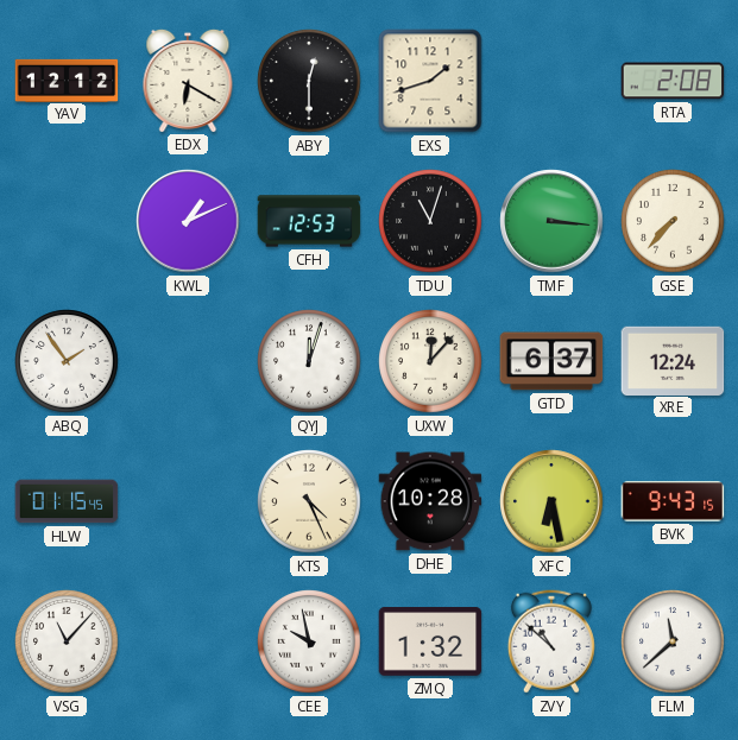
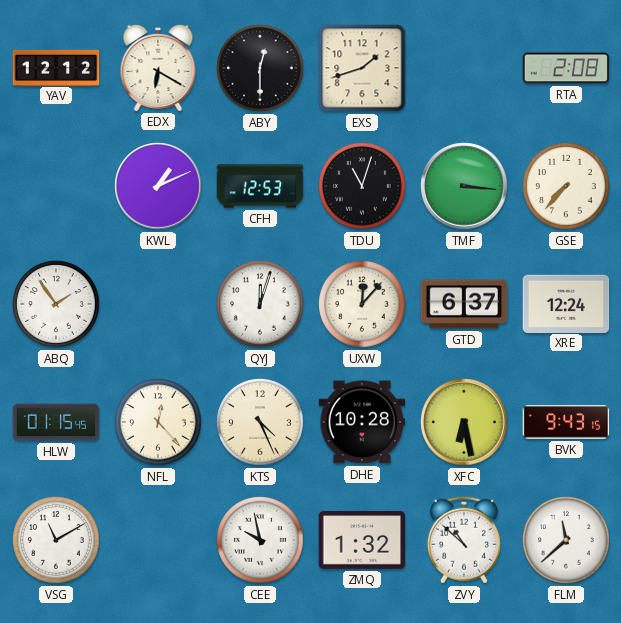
NFL: none -> 12:23
VSG: 11:07 -> 11:10
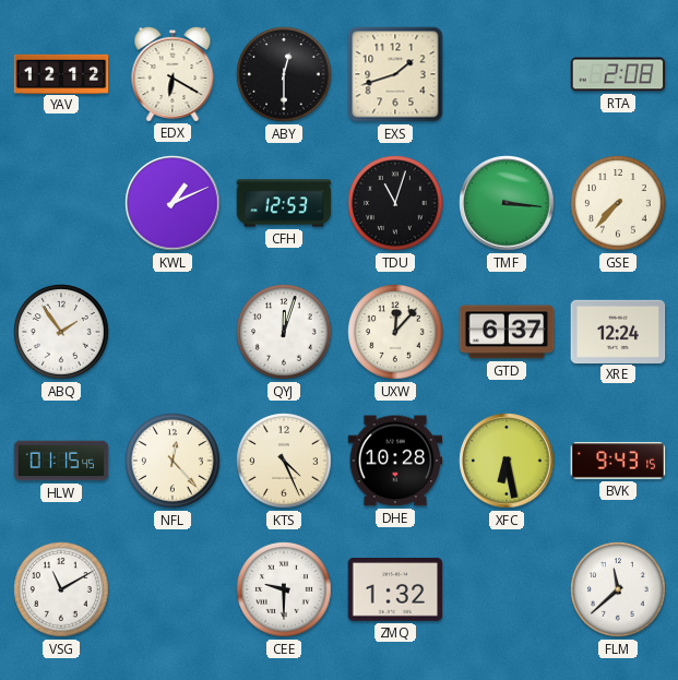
CEE: 9:58 -> 9:30
ZVY: 10:52 -> none
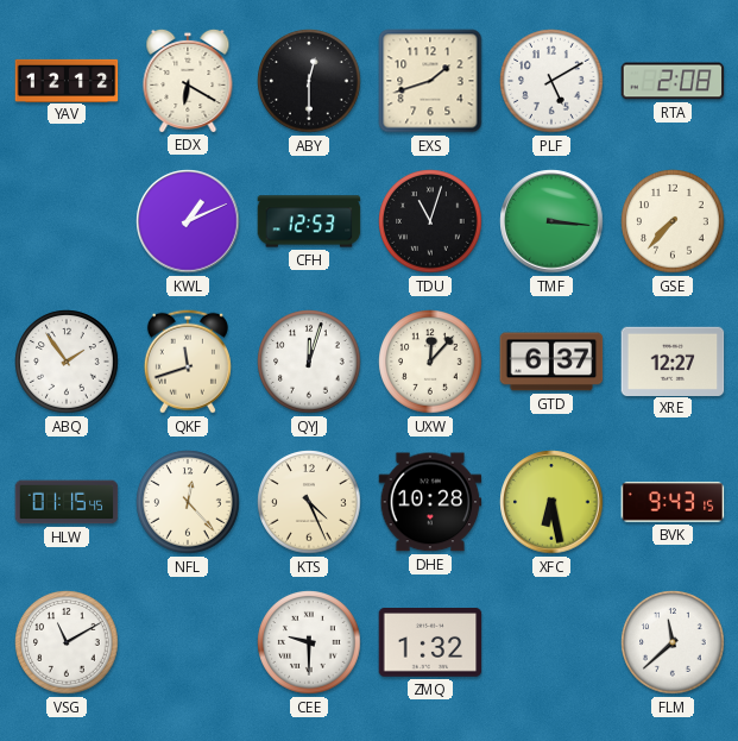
PLF: none -> 5:10
QKF: none -> 11:42
XRE: 12:24 -> 12:27
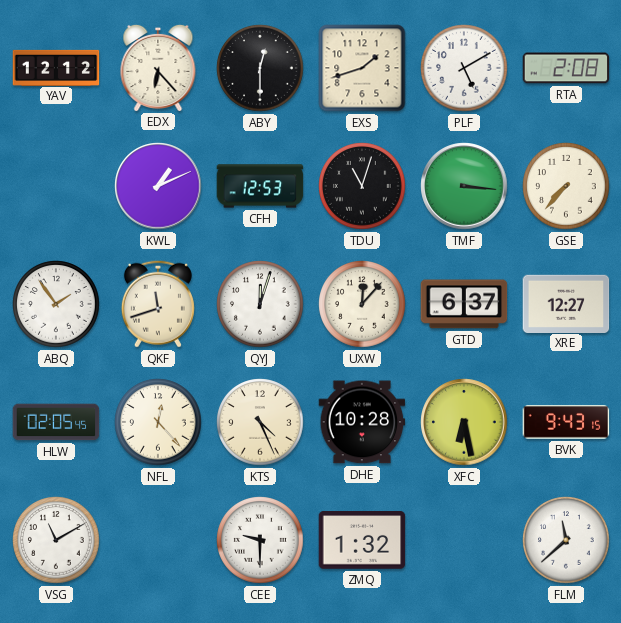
EDX: 6:20 -> 6:23
HLW: 01:15 -> 02:05
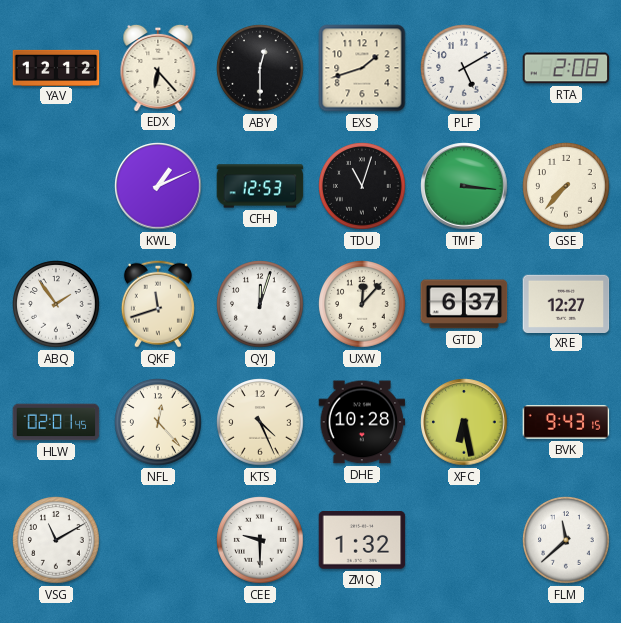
HLW: 02:05 -> 02:01
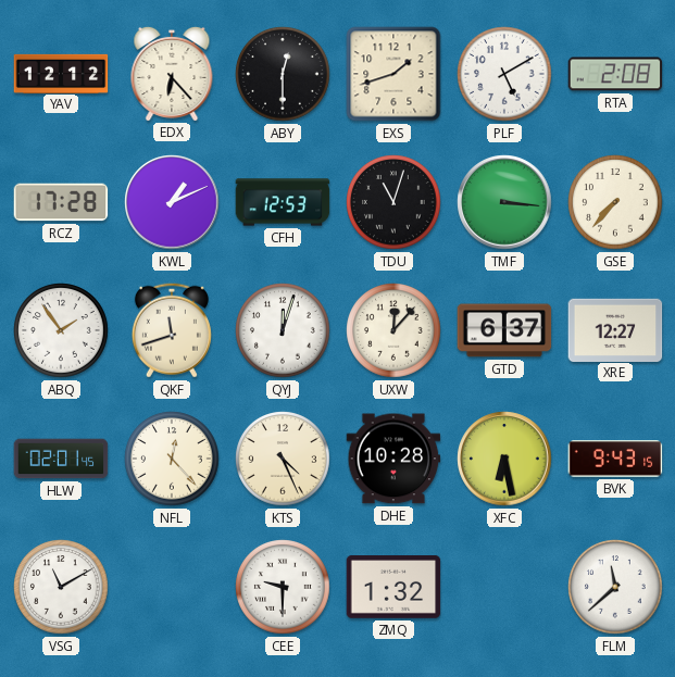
RCZ: none -> 17:28
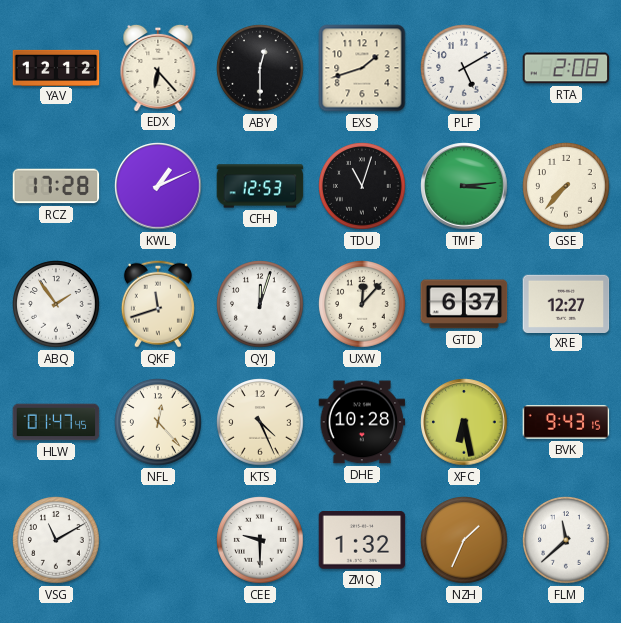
TMF: 3:16 -> 3:14
HLW: 02:01 -> 01:47
NZH: none -> 1:34
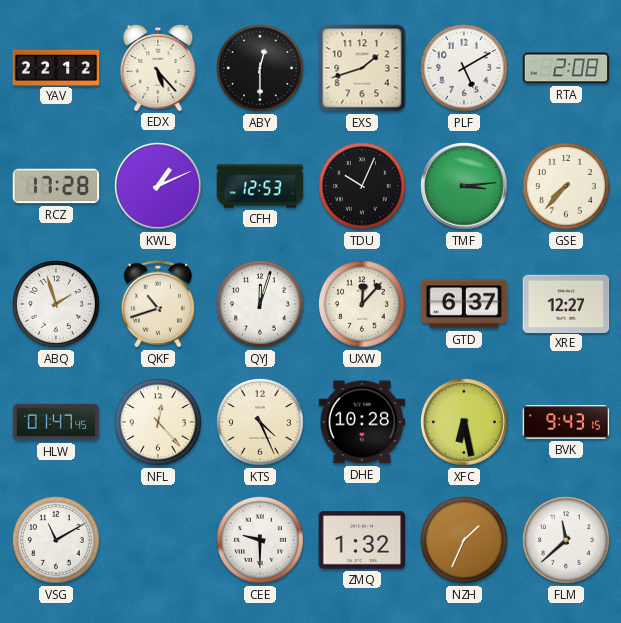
YAV: 12:12 -> 22:12
EDX: 6:23 -> 5:23
TDU: 11:03 -> 10:04
ABQ: 1:54 -> 1:57
QKF: 11:42 -> 10:42
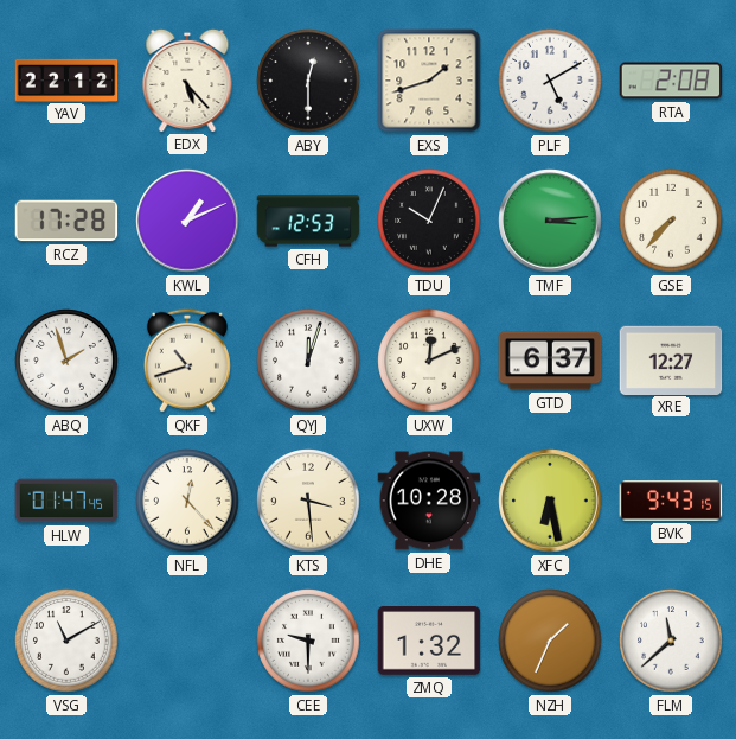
UXW: 12:07 -> 12:11
KTS: 4:26 -> 3:29
